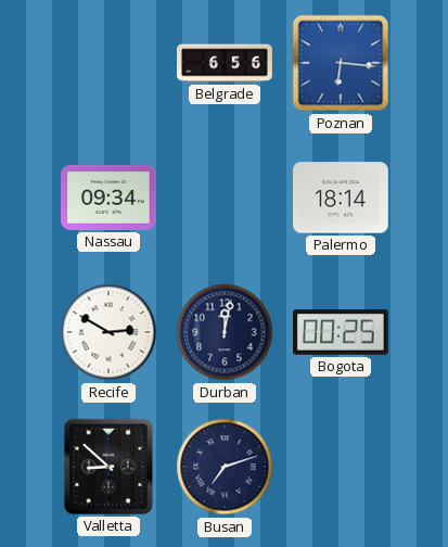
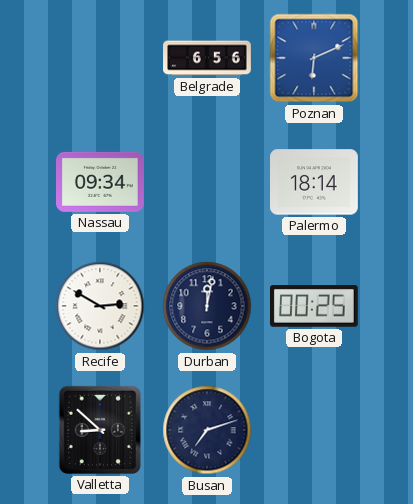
Poznan: 6:16 -> 6:11
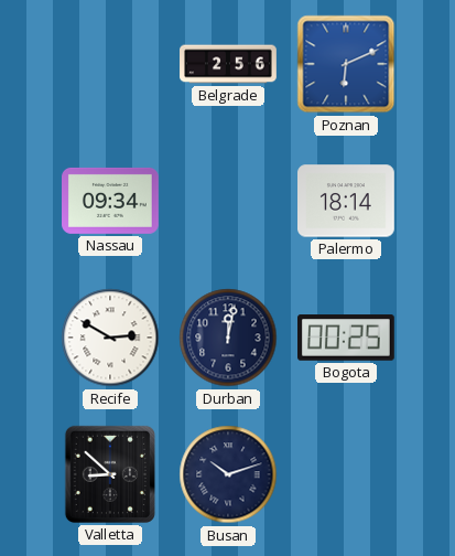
Belgrade: 6:56 -> 2:56
Busan: 7:12 -> 10:12
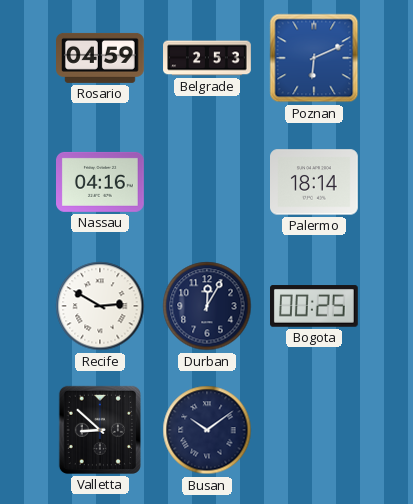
Rosario: none -> 04:59
Belgrade: 2:56 -> 2:53
Nassau: 09:34 -> 04:16
Durban: 12:02 -> 12:05
Busan: 10:12 -> 10:09
